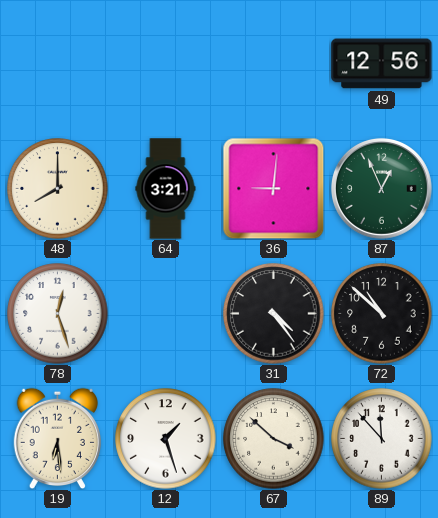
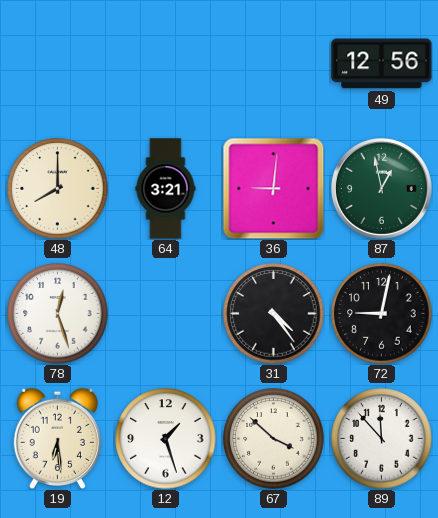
87: 12:56 -> 12:58
72: 10:52 -> 9:02
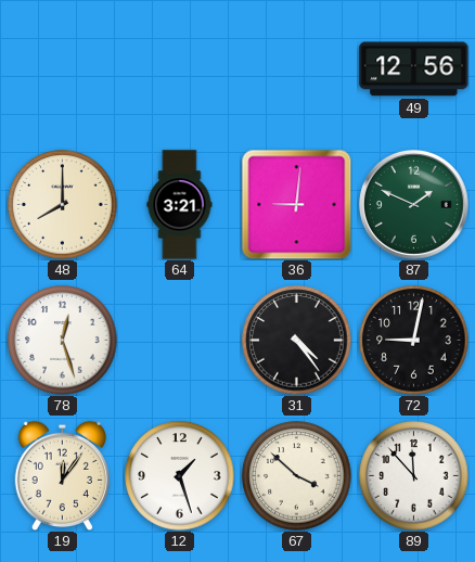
87: 12:58 -> 1:49
19: 6:29 -> 12:06
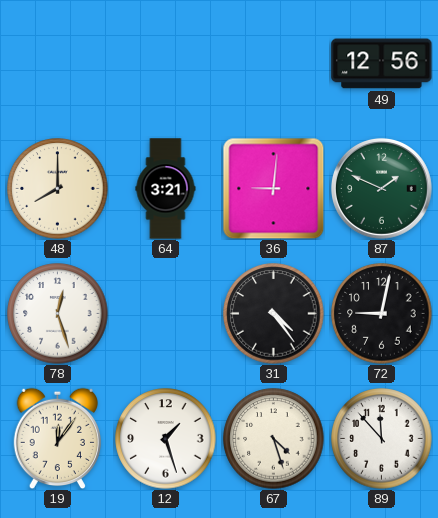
67: 3:52 -> 4:27
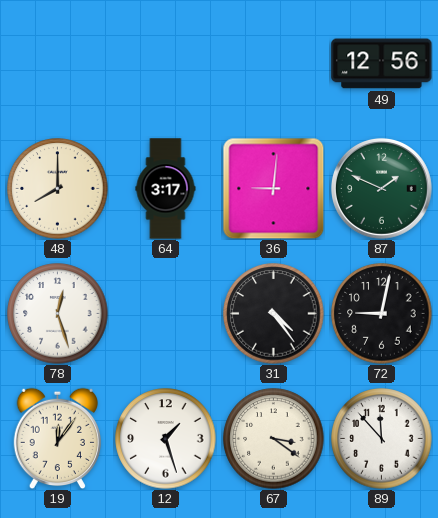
64: 3:21 -> 3:17
67: 4:27 -> 3:21
